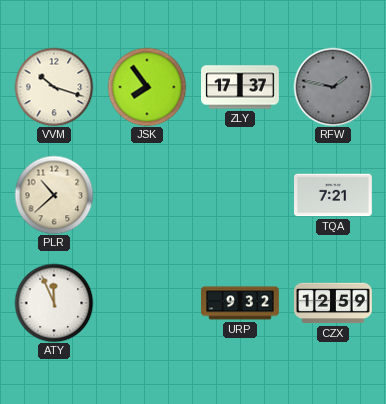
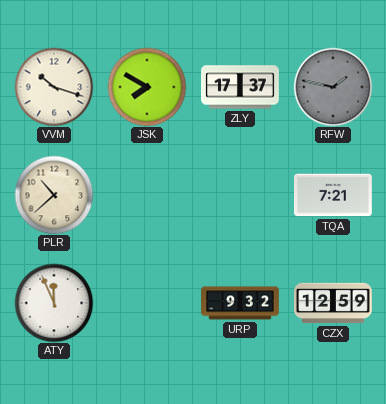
JSK: 7:54 -> 7:50
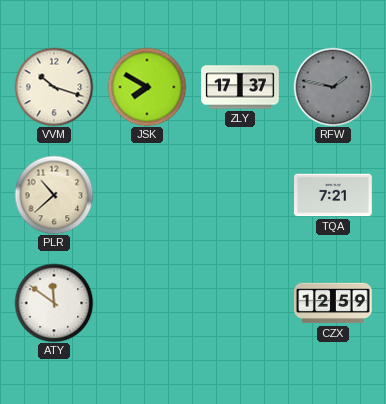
ATY: 11:56 -> 11:51
URP: 9:32 -> none
